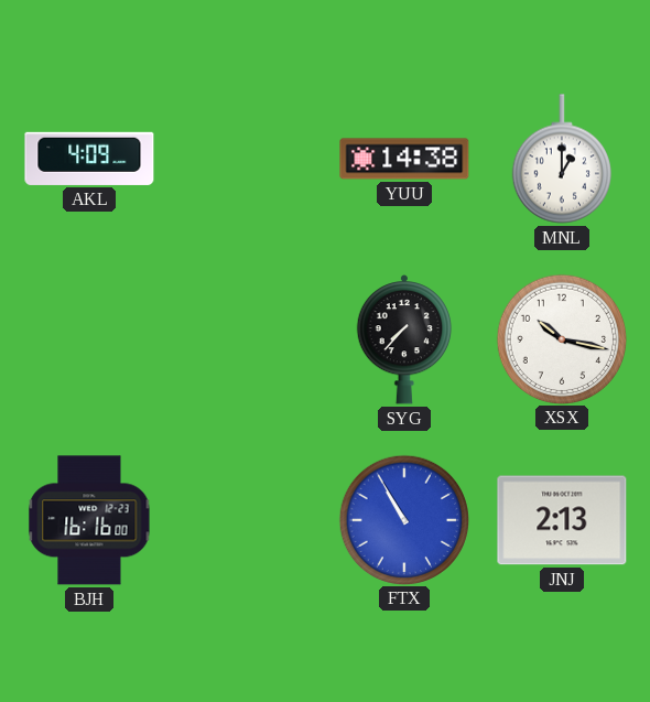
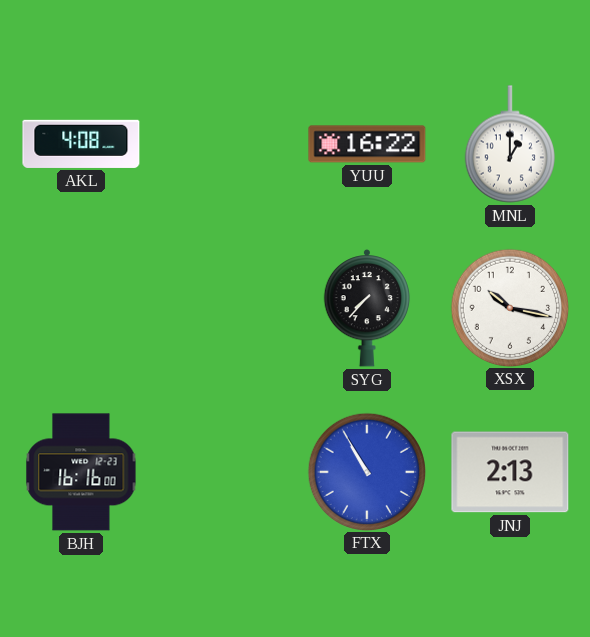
AKL: 4:09 -> 4:08
YUU: 14:38 -> 16:22
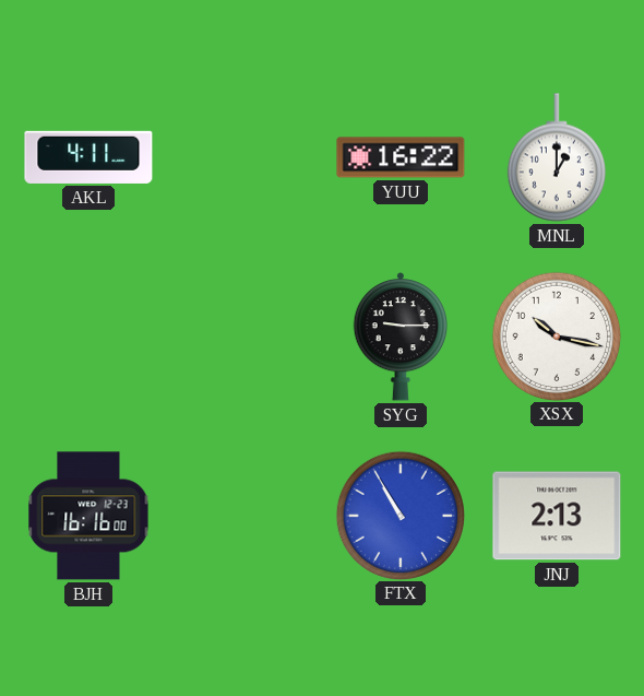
AKL: 4:08 -> 4:11
SYG: 7:37 -> 9:15
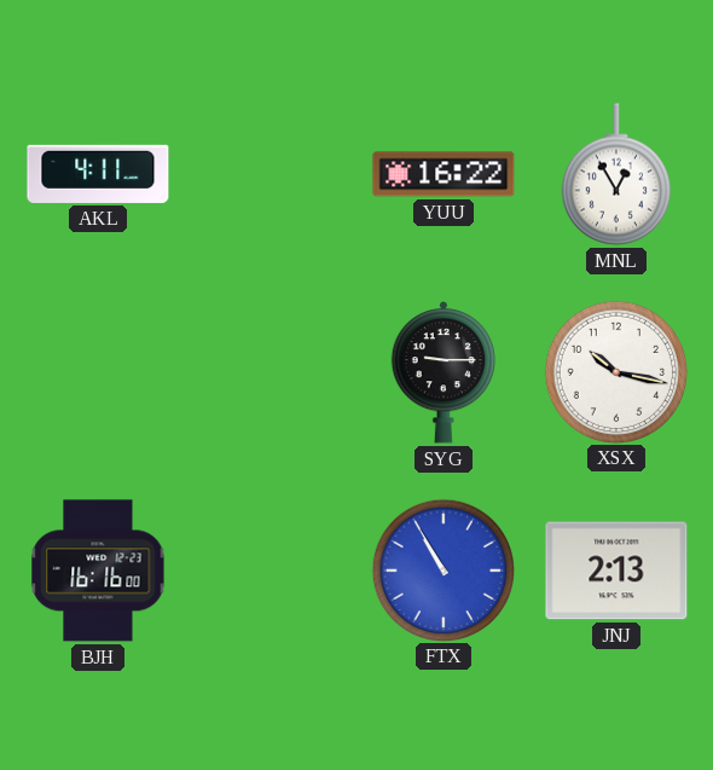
MNL: 1:00 -> 12:55
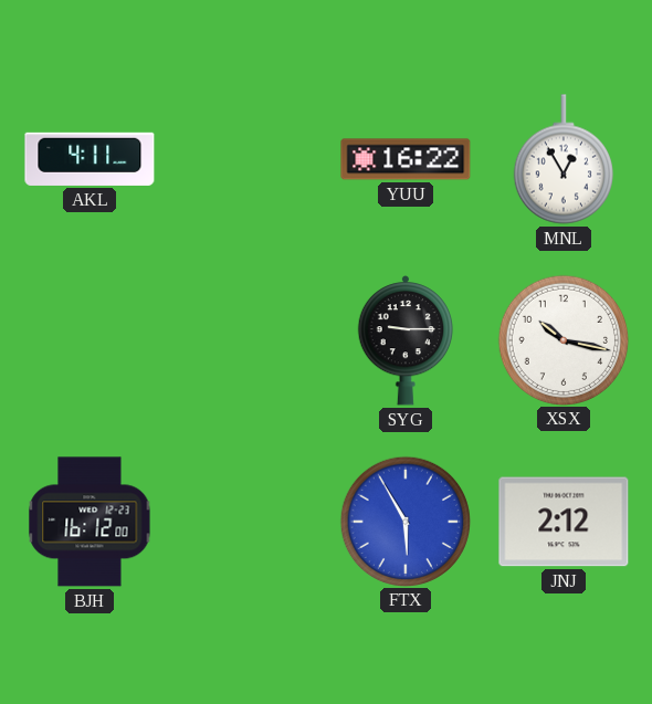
BJH: 16:16 -> 16:12
FTX: 10:55 -> 5:55
JNJ: 2:13 -> 2:12
